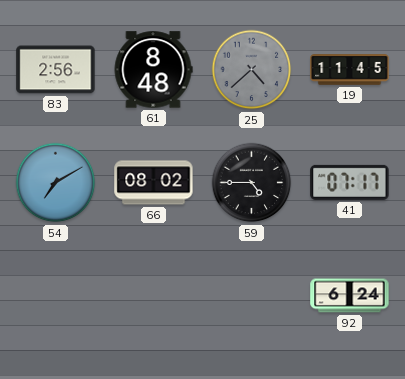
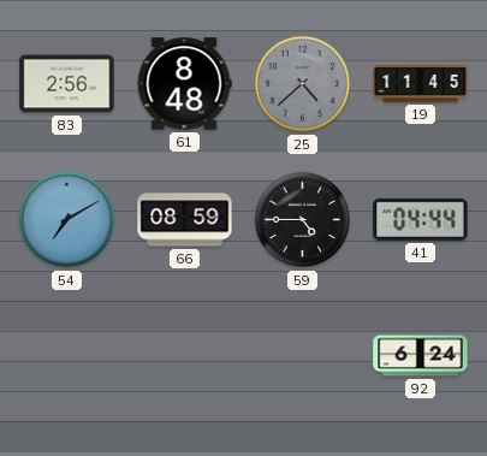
66: 08:02 -> 08:59
41: 07:17 -> 04:44
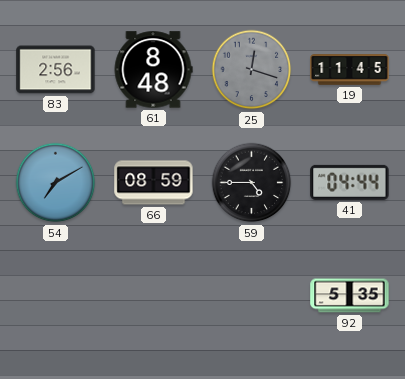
25: 4:38 -> 12:18
92: 6:24 -> 5:35
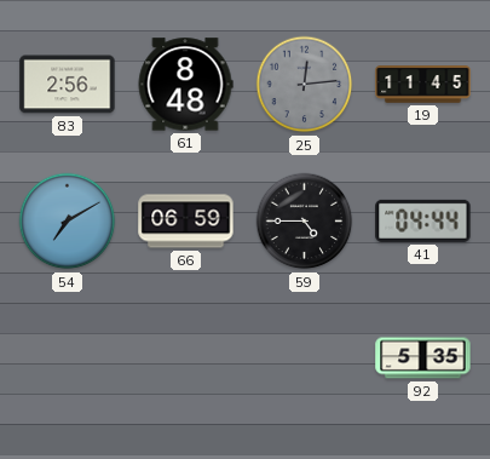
25: 12:18 -> 12:14
66: 08:59 -> 06:59
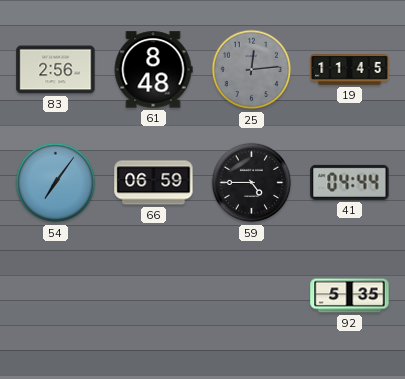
54: 7:10 -> 7:06
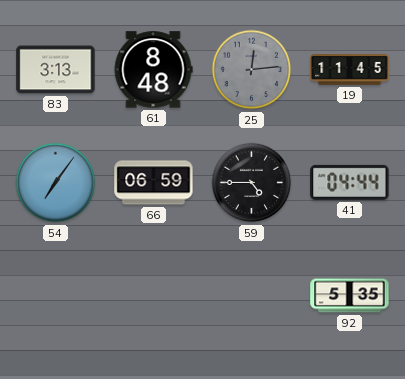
83: 2:56 -> 3:13
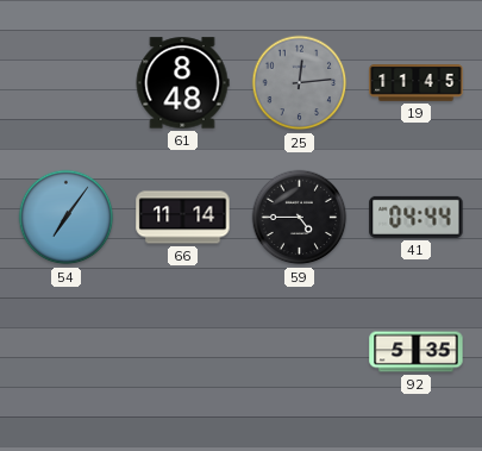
83: 3:13 -> none
66: 06:59 -> 11:14
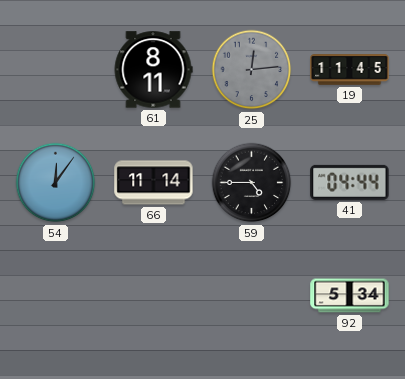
61: 8:48 -> 8:11
54: 7:06 -> 12:06
92: 5:35 -> 5:34
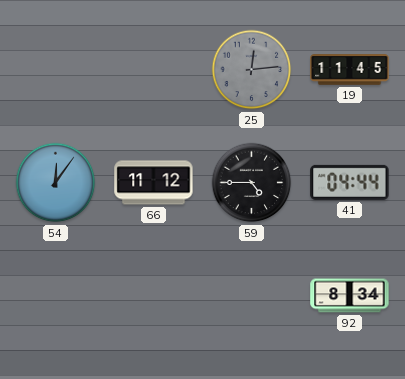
61: 8:11 -> none
66: 11:14 -> 11:12
92: 5:34 -> 8:34
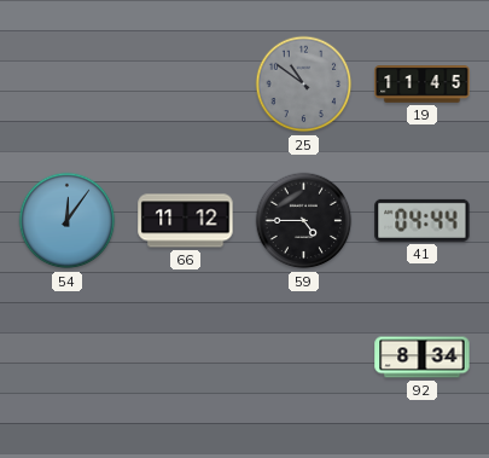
25: 12:14 -> 10:51
